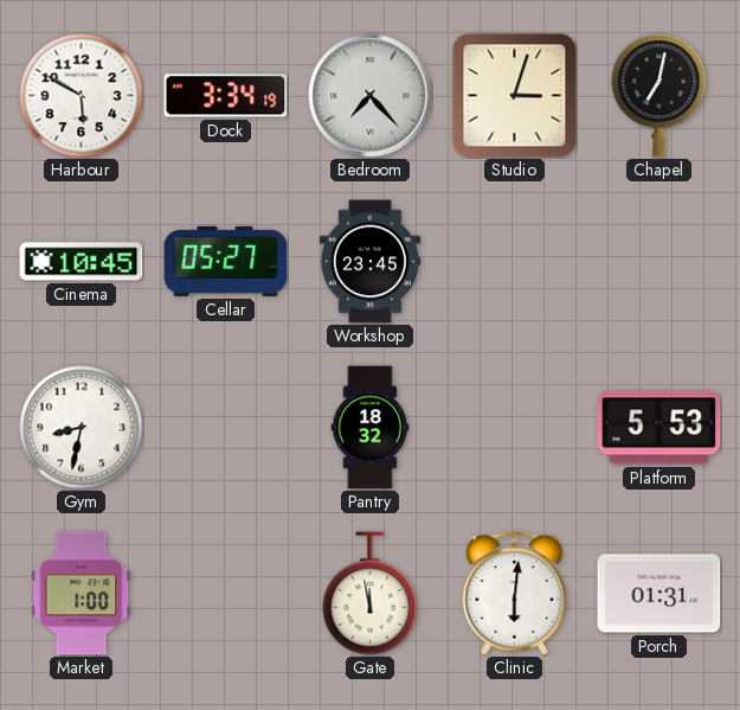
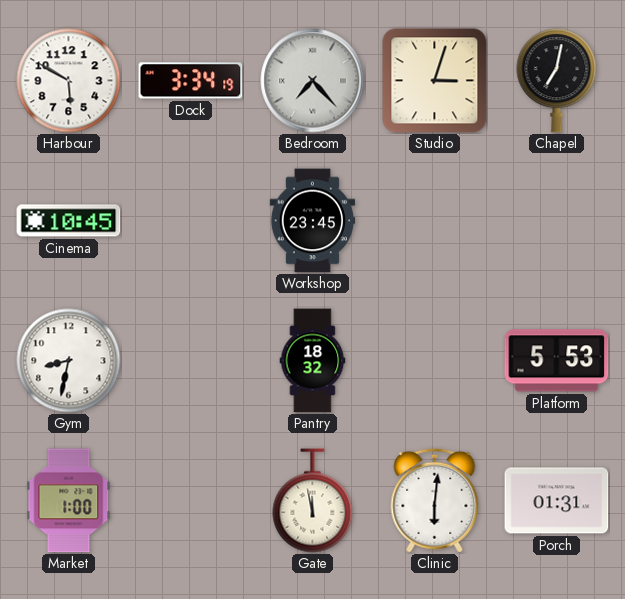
Cellar: 05:27 -> none
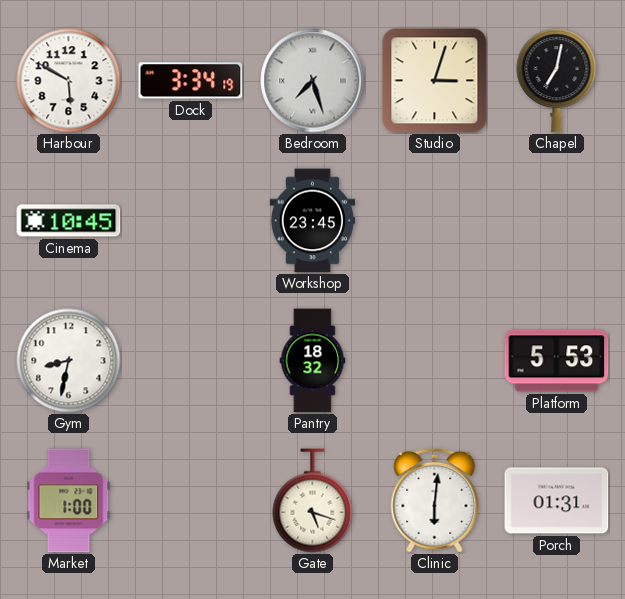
Bedroom: 7:23 -> 7:27
Gate: 11:58 -> 5:18
